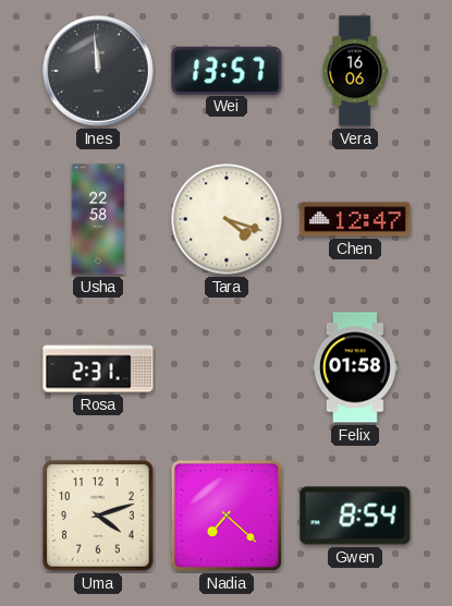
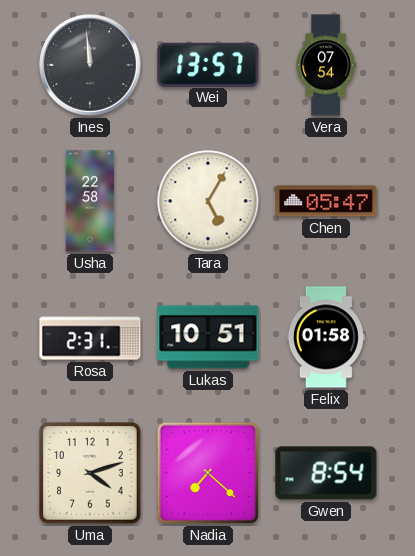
Vera: 16:06 -> 07:54
Tara: 4:18 -> 5:05
Chen: 12:47 -> 05:47
Lukas: none -> 10:51
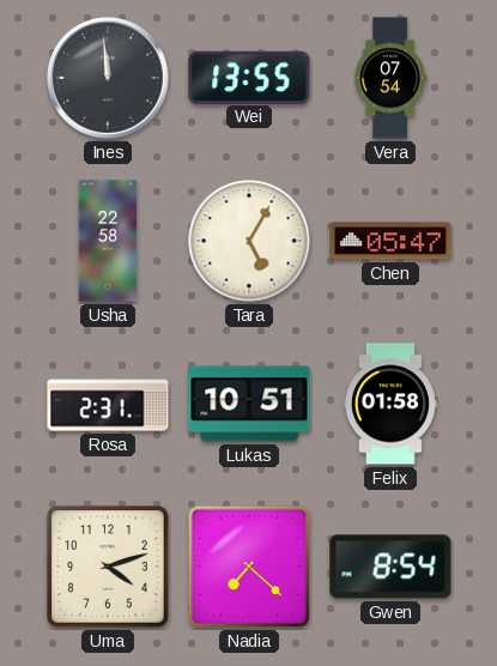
Wei: 13:57 -> 13:55
